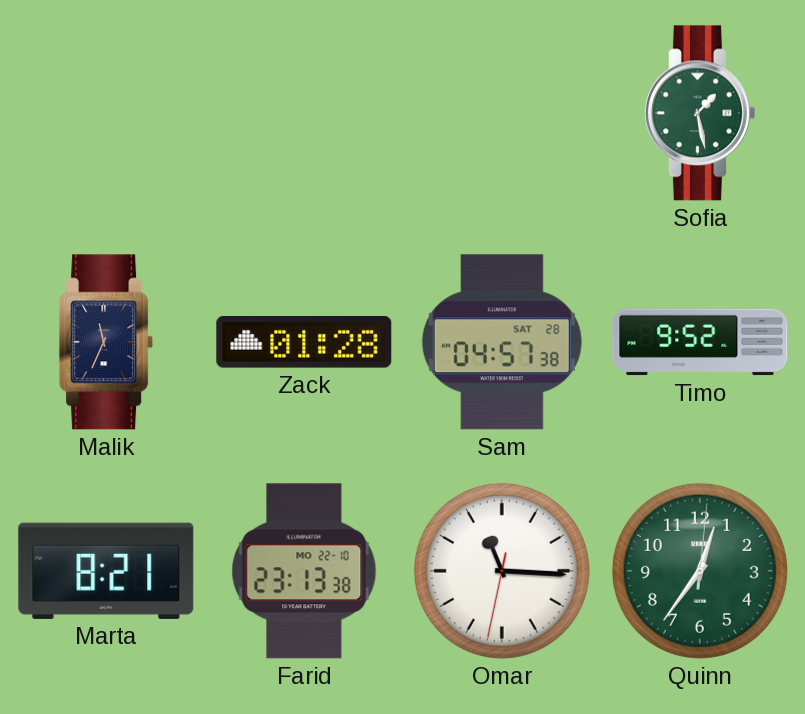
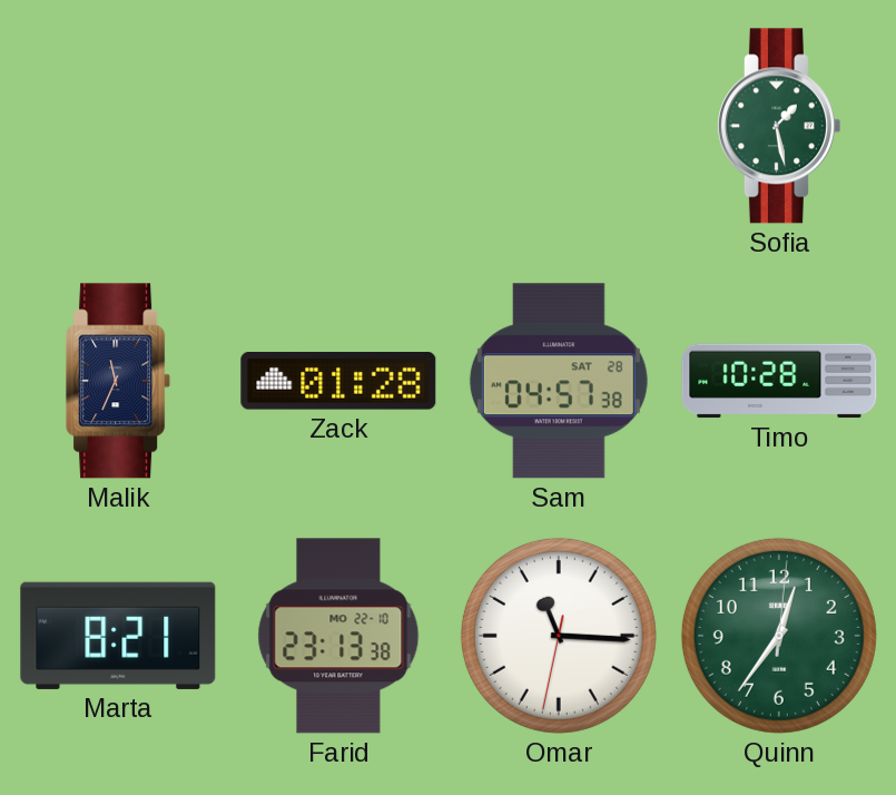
Timo: 9:52 -> 10:28
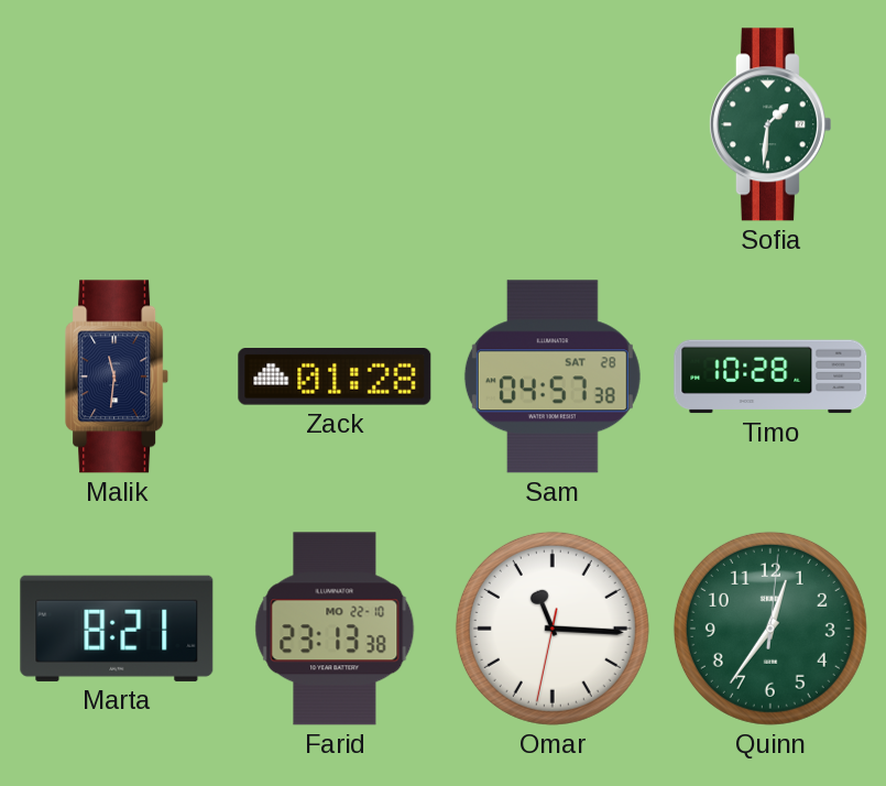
Sofia: 1:28 -> 1:31
Malik: 11:34 -> 11:31
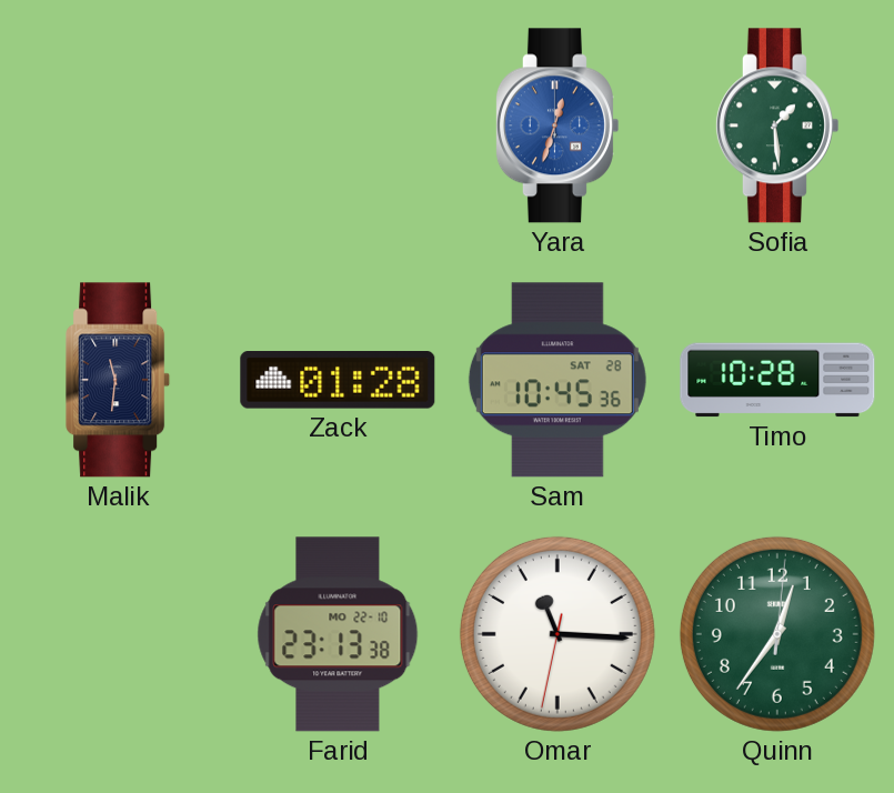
Yara: none -> 12:33
Sofia: 1:31 -> 1:29
Sam: 04:57 -> 10:45
Marta: 8:21 -> none
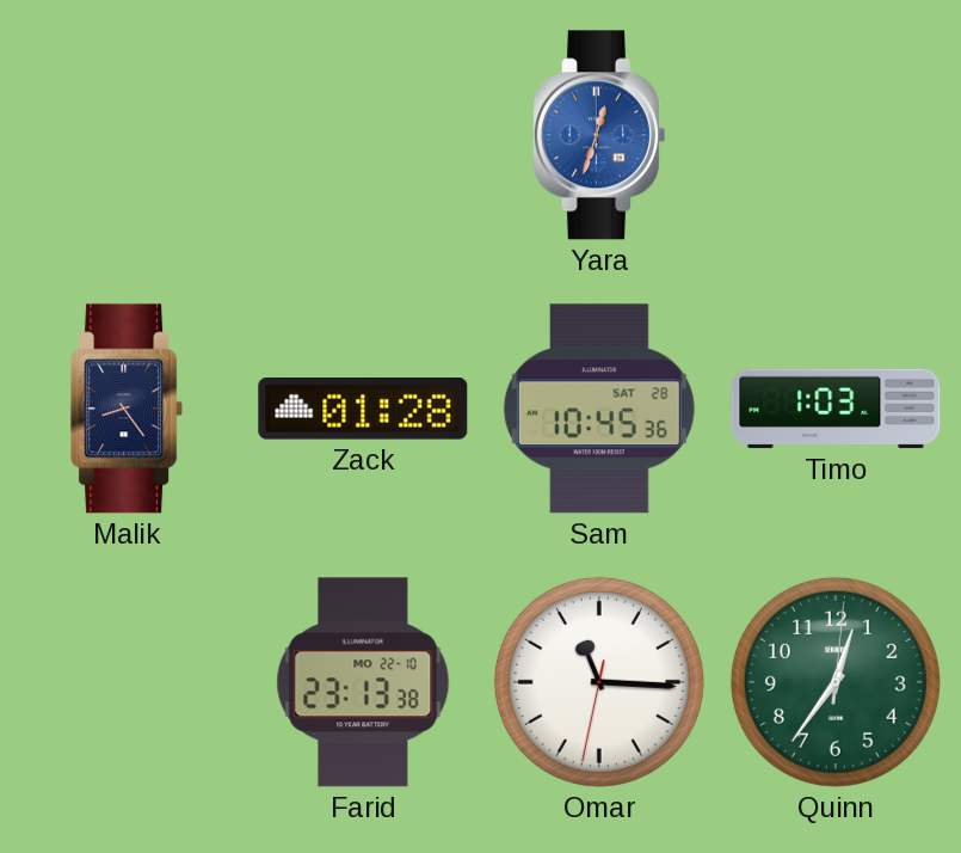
Sofia: 1:29 -> none
Malik: 11:31 -> 8:24
Timo: 10:28 -> 1:03
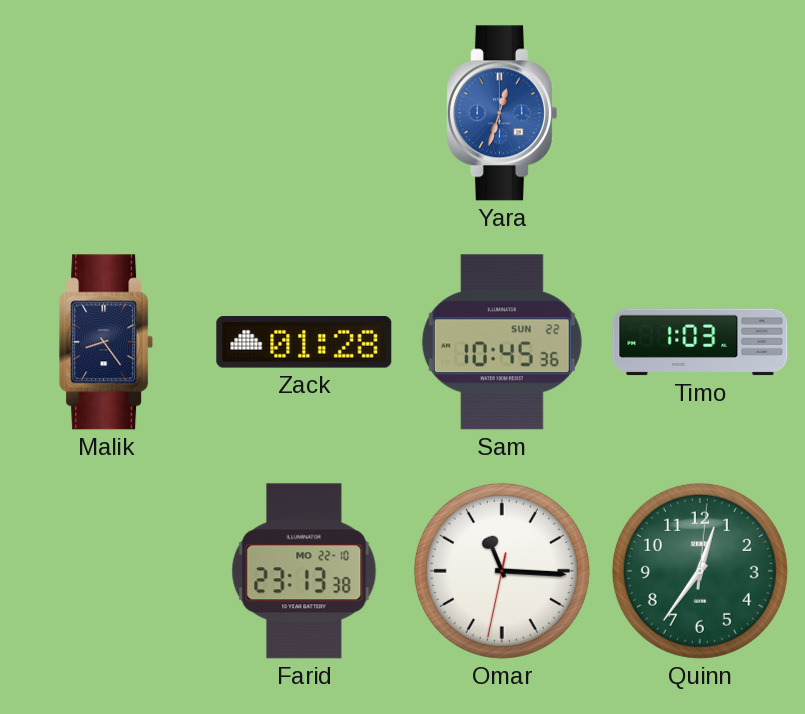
Sam date: SAT 28 -> SUN 22
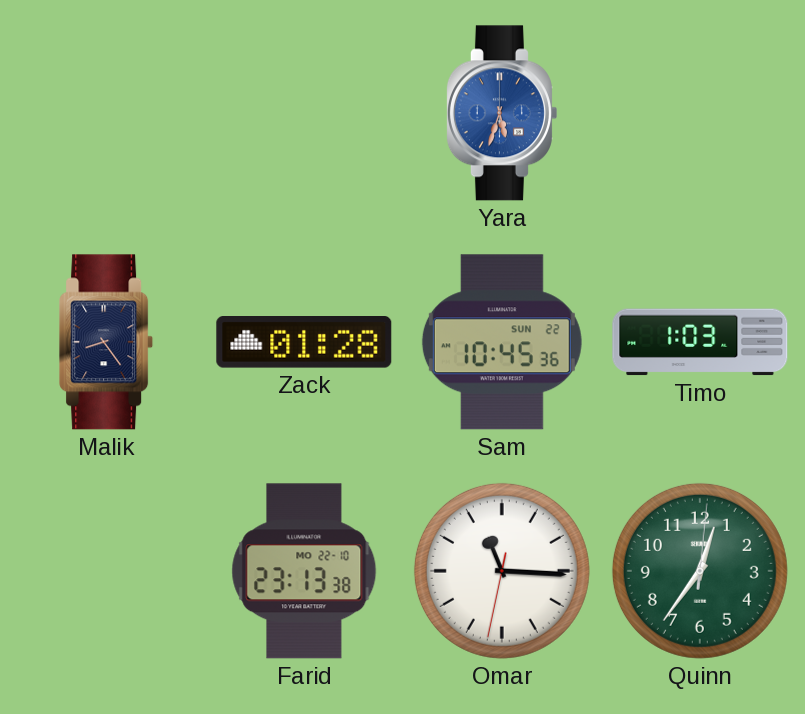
Yara: 12:33 -> 5:33
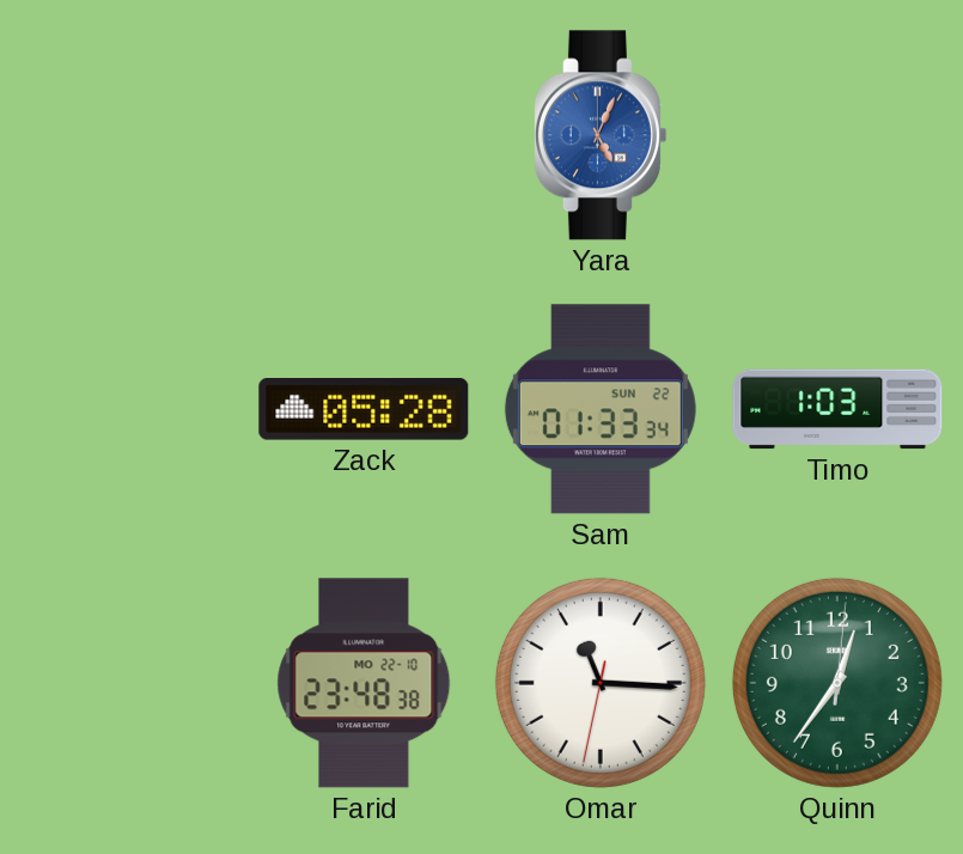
Yara: 5:33 -> 5:04
Malik: 8:24 -> none
Zack: 01:28 -> 05:28
Sam: 10:45 -> 01:33
Farid: 23:13 -> 23:48
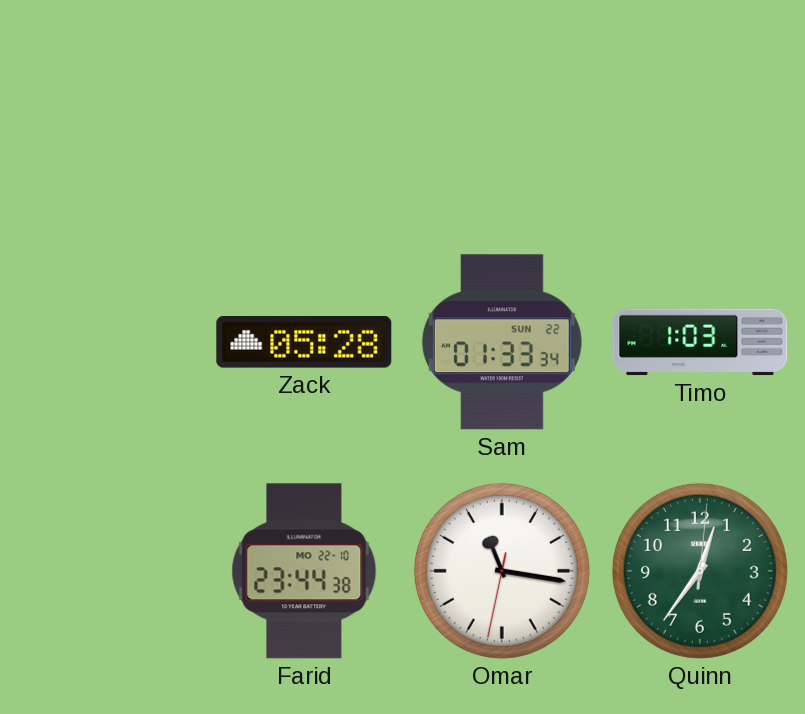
Yara: 5:04 -> none
Farid: 23:48 -> 23:44
Omar: 11:15 -> 11:16
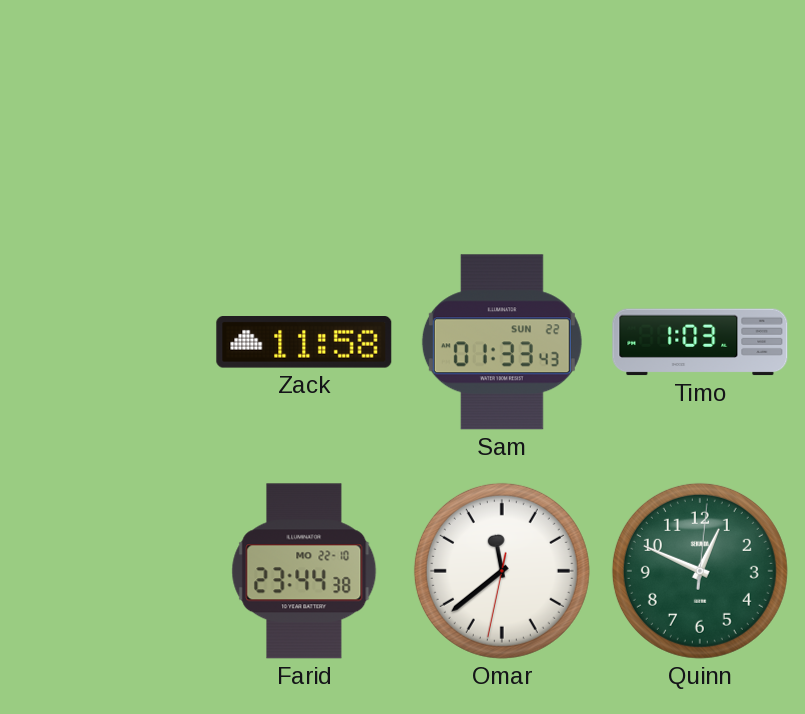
Zack: 05:28 -> 11:58
Sam: 01:33:34 -> 01:33:43
Omar: 11:16 -> 11:38
Quinn: 12:36 -> 12:49
